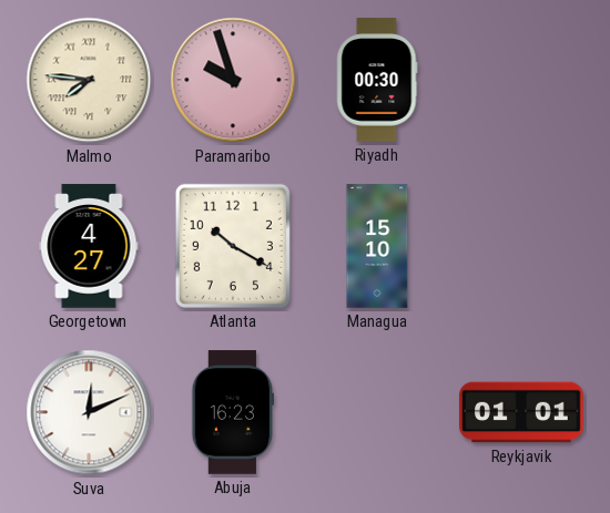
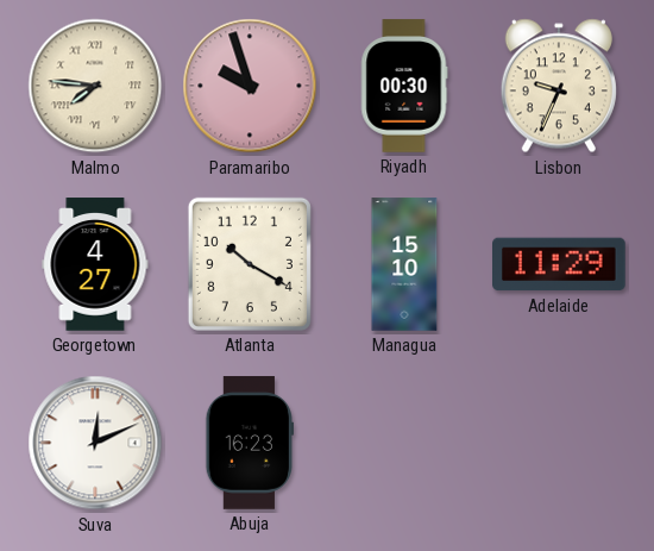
Lisbon: none -> 9:34
Adelaide: none -> 11:29
Reykjavik: 01:01 -> none
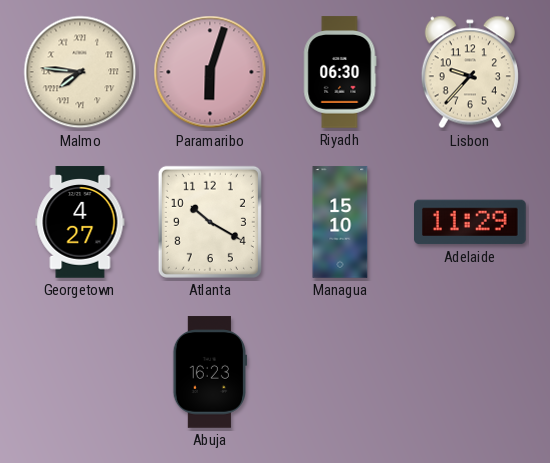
Paramaribo: 9:57 -> 6:03
Riyadh: 00:30 -> 06:30
Lisbon: 9:34 -> 9:37
Suva: 12:11 -> none
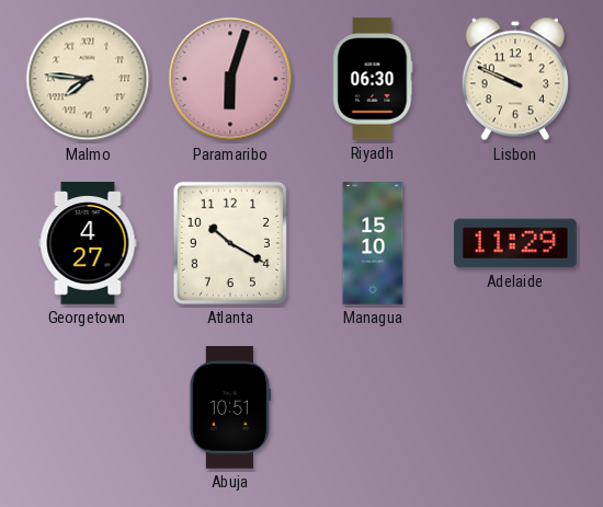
Lisbon: 9:37 -> 9:49
Abuja: 16:23 -> 10:51
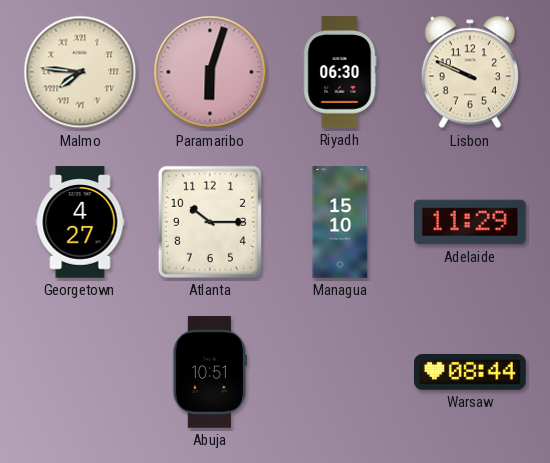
Atlanta: 10:20 -> 10:15
Warsaw: none -> 08:44
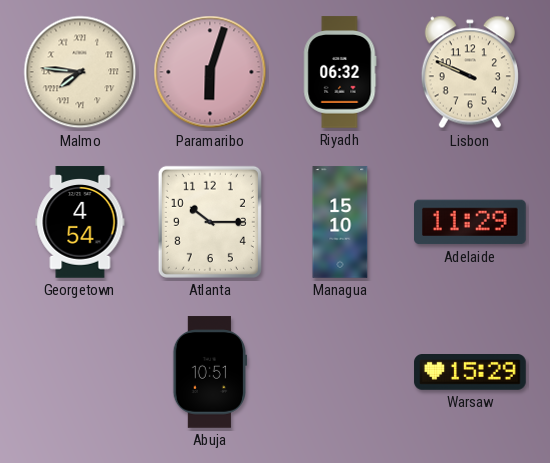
Riyadh: 06:30 -> 06:32
Georgetown: 4:27 -> 4:54
Warsaw: 08:44 -> 15:29
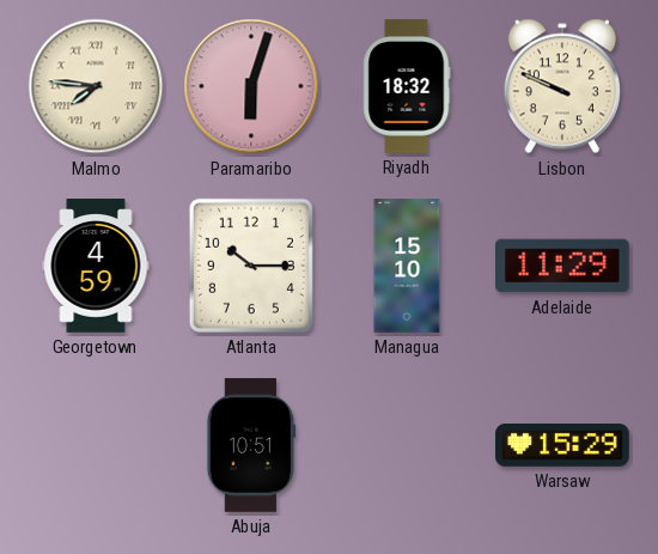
Riyadh: 06:32 -> 18:32
Georgetown: 4:54 -> 4:59
